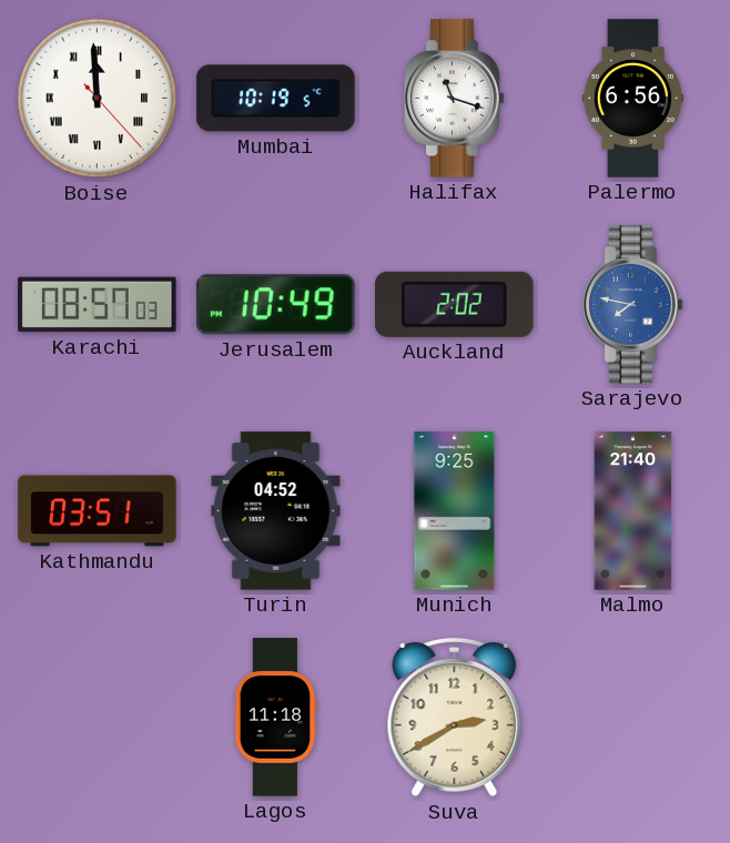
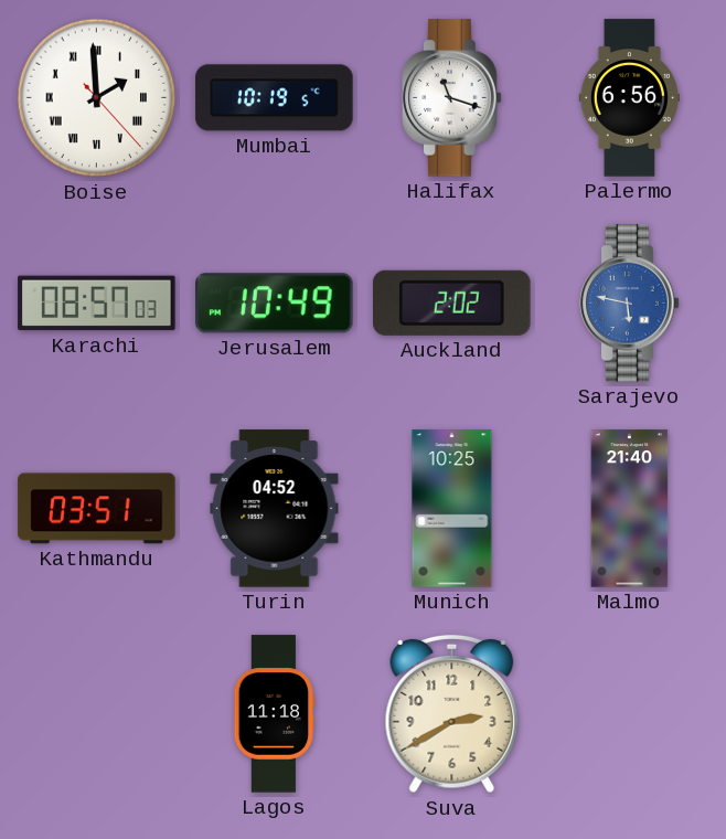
Boise: 11:59 -> 1:59
Sarajevo: 7:47 -> 5:47
Munich: 9:25 -> 10:25
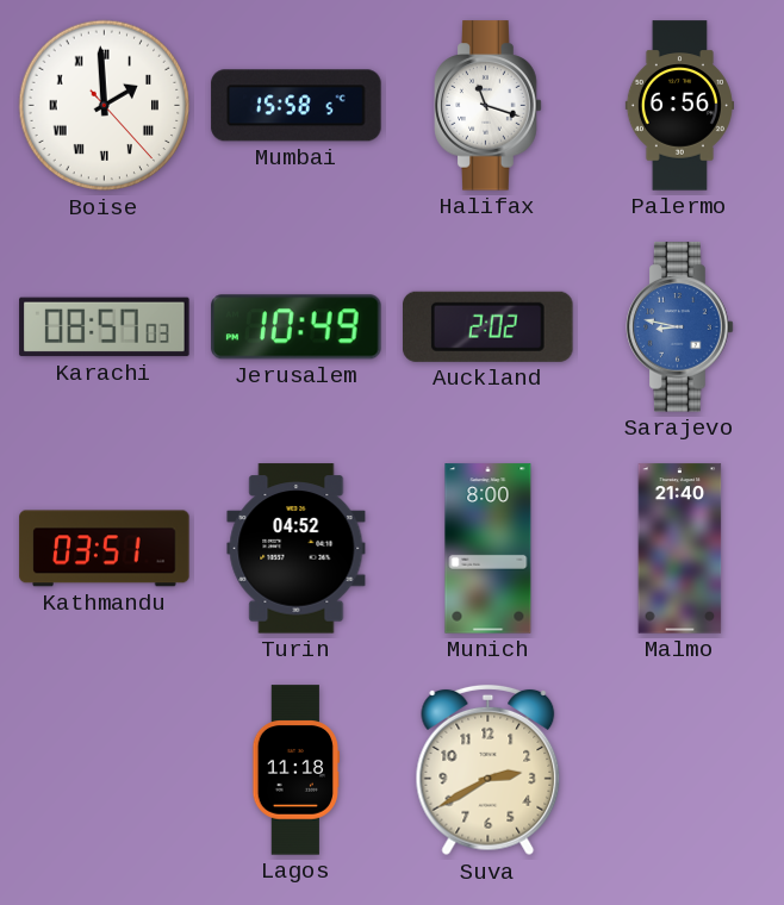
Mumbai: 10:19 -> 15:58
Sarajevo: 5:47 -> 8:47
Munich: 10:25 -> 8:00
